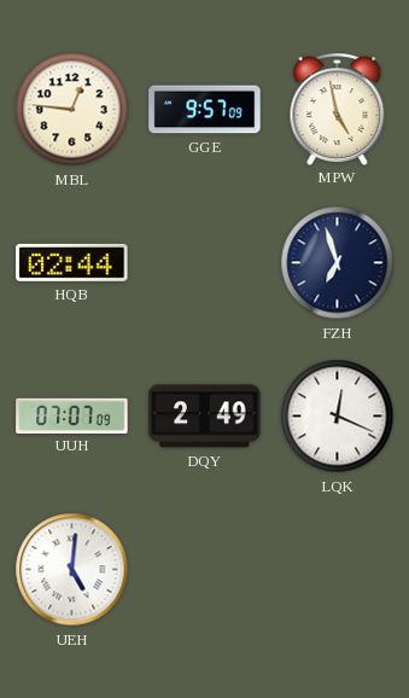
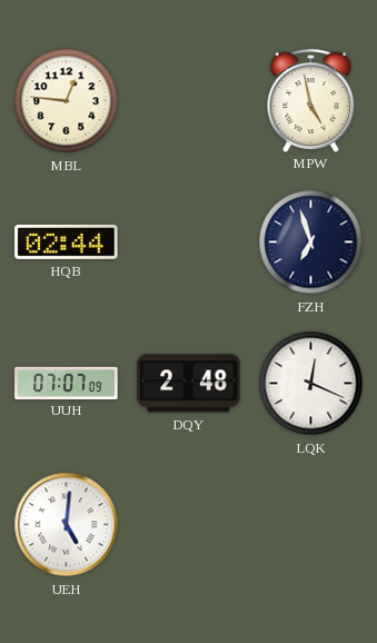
GGE: 9:57 -> none
DQY: 2:49 -> 2:48
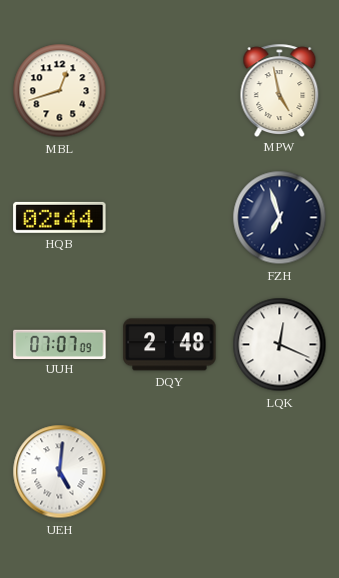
MBL: 12:46 -> 12:42
